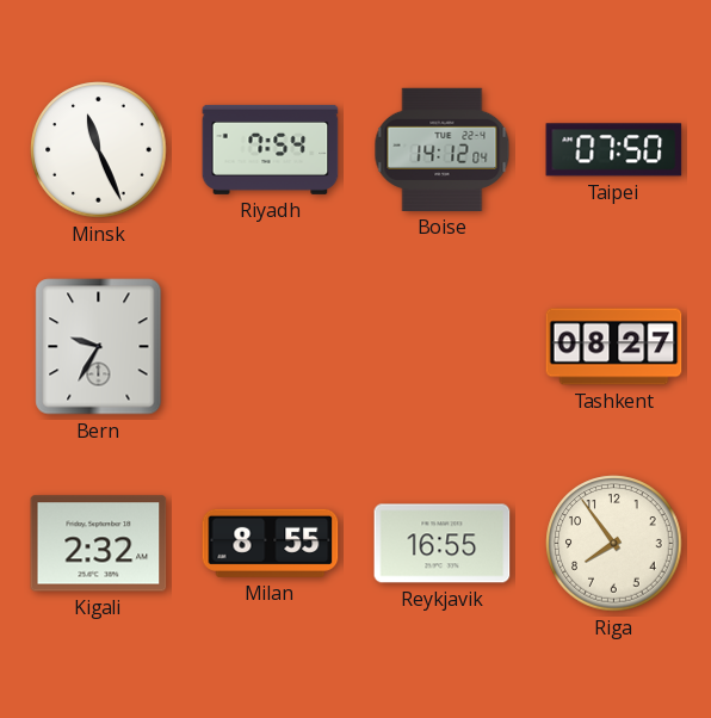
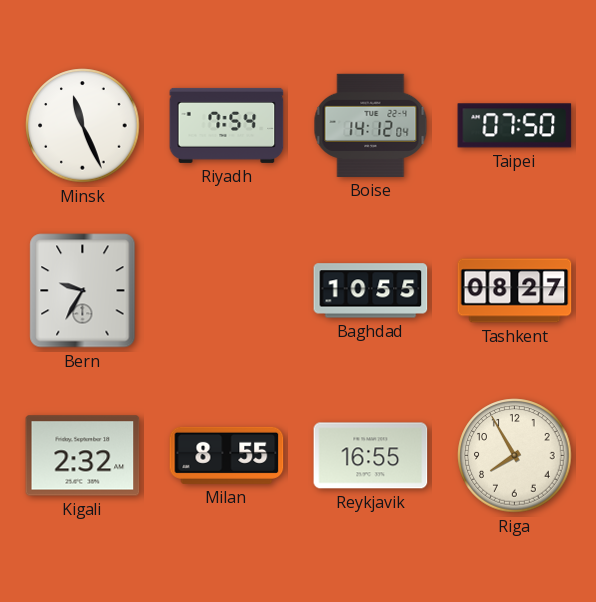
Baghdad: none -> 10:55
Riga: 7:54 -> 7:55
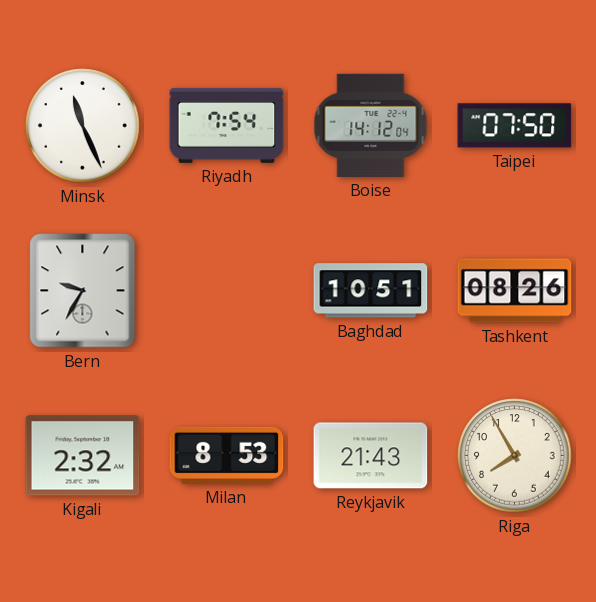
Baghdad: 10:55 -> 10:51
Tashkent: 08:27 -> 08:26
Milan: 8:55 -> 8:53
Reykjavik: 16:55 -> 21:43
